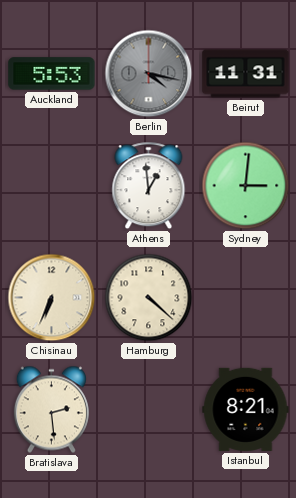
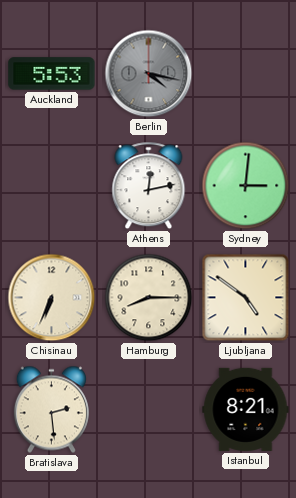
Beirut: 11:31 -> none
Athens: 12:59 -> 12:13
Hamburg: 4:22 -> 8:15
Ljubljana: none -> 4:51
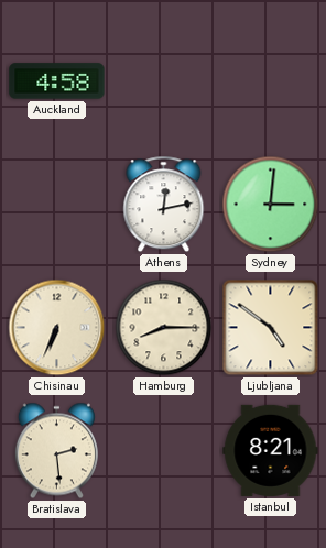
Auckland: 5:53 -> 4:58
Berlin: 4:17 -> none
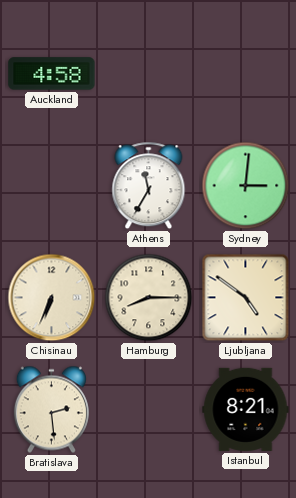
Athens: 12:13 -> 11:35
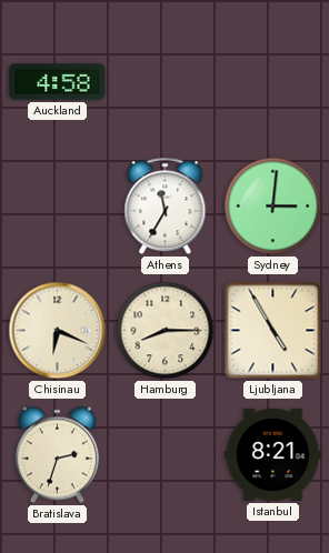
Chisinau: 6:34 -> 6:19
Ljubljana: 4:51 -> 4:55
Bratislava: 2:29 -> 2:33
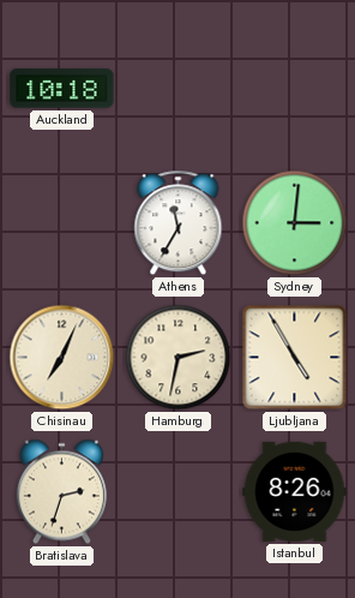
Auckland: 4:58 -> 10:18
Chisinau: 6:19 -> 7:04
Hamburg: 8:15 -> 2:32
Istanbul: 8:21 -> 8:26
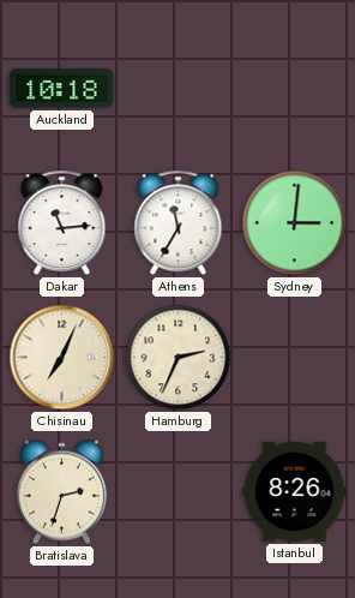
Dakar: none -> 11:14
Hamburg: 2:32 -> 2:34
Ljubljana: 4:55 -> none
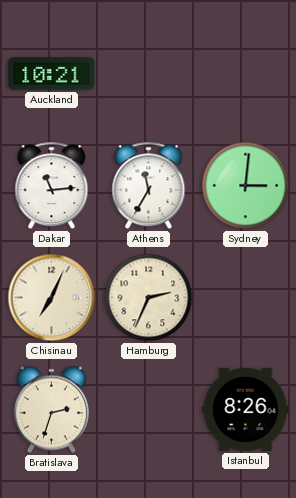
Auckland: 10:18 -> 10:21
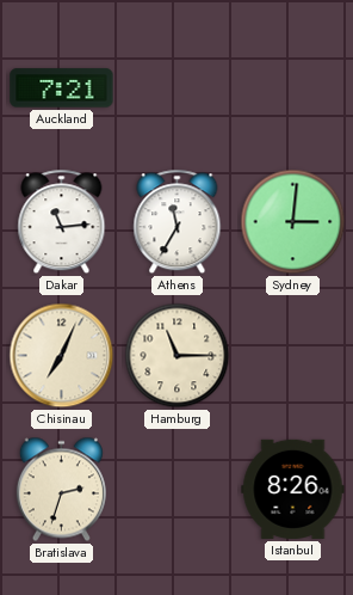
Auckland: 10:21 -> 7:21
Hamburg: 2:34 -> 11:15
